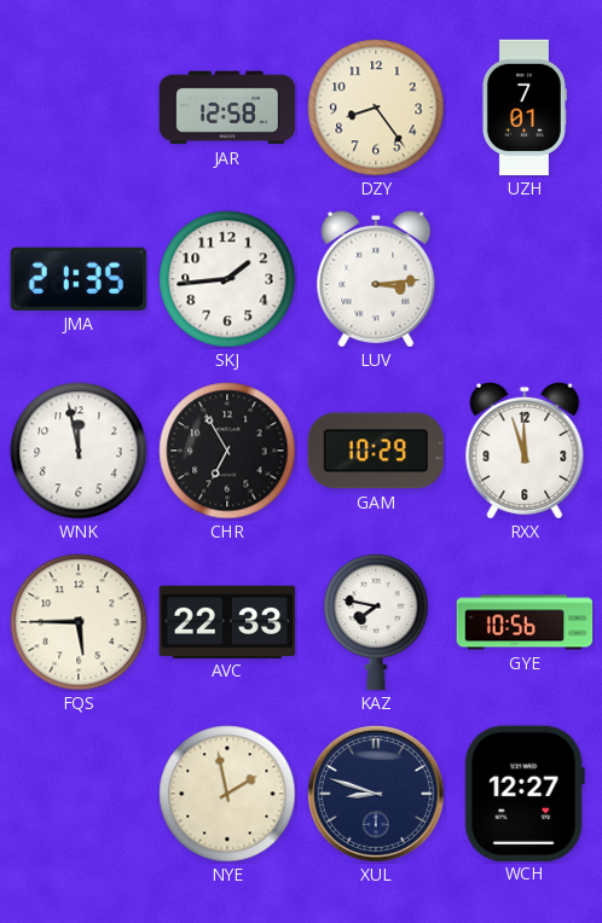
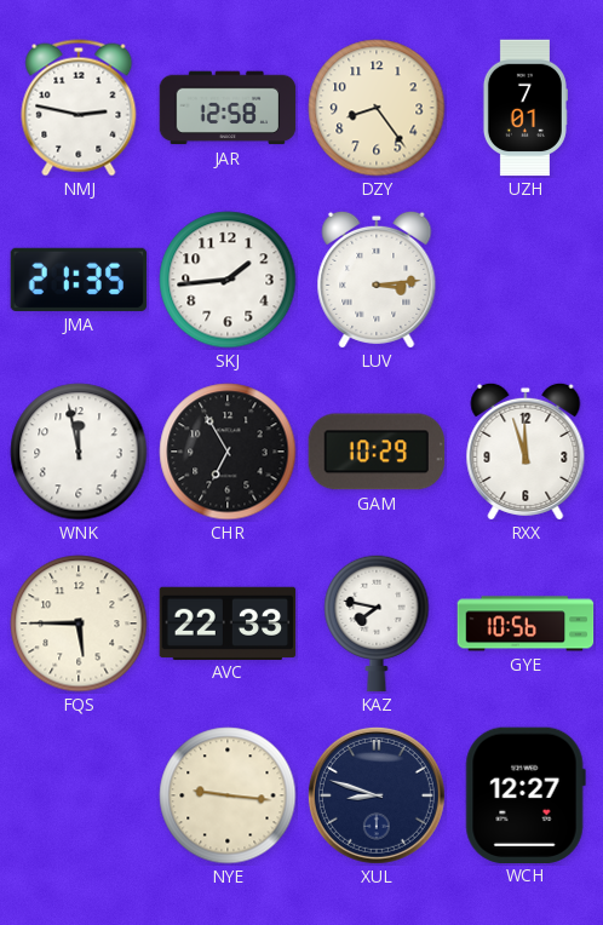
NMJ: none -> 2:47
NYE: 1:58 -> 9:16
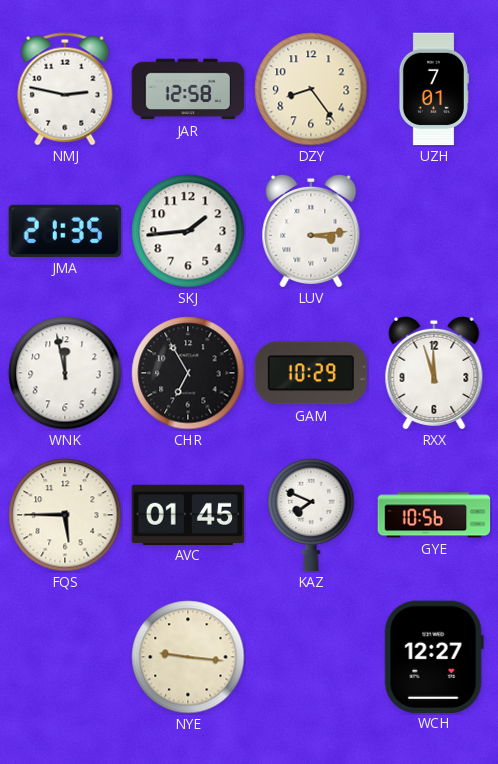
AVC: 22:33 -> 01:45
KAZ: 7:47 -> 7:49
XUL: 8:48 -> none
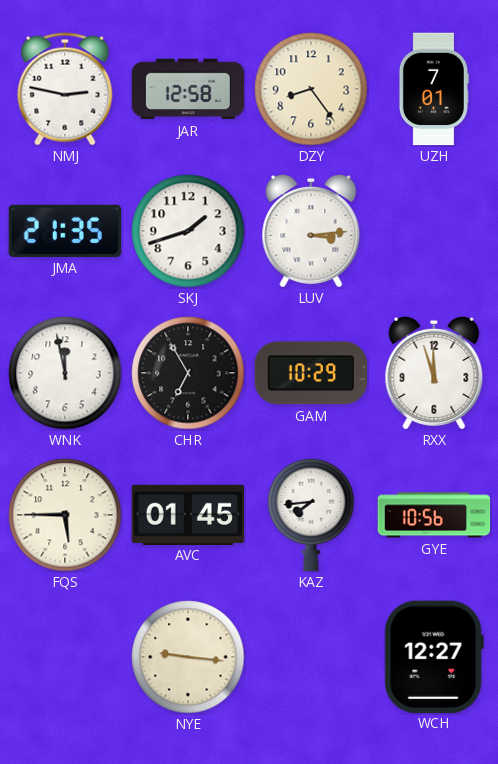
SKJ: 1:44 -> 1:42
KAZ: 7:49 -> 7:44
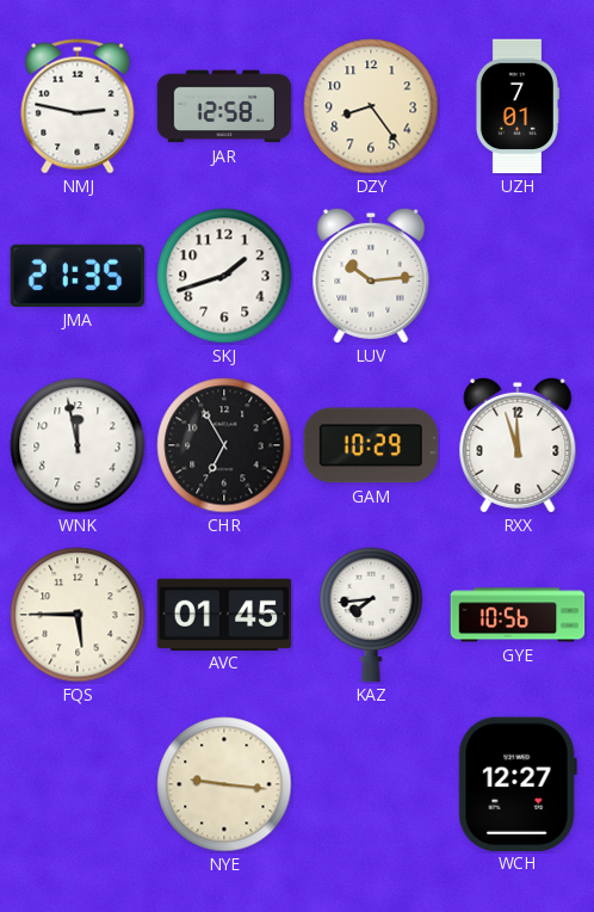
LUV: 3:14 -> 10:14
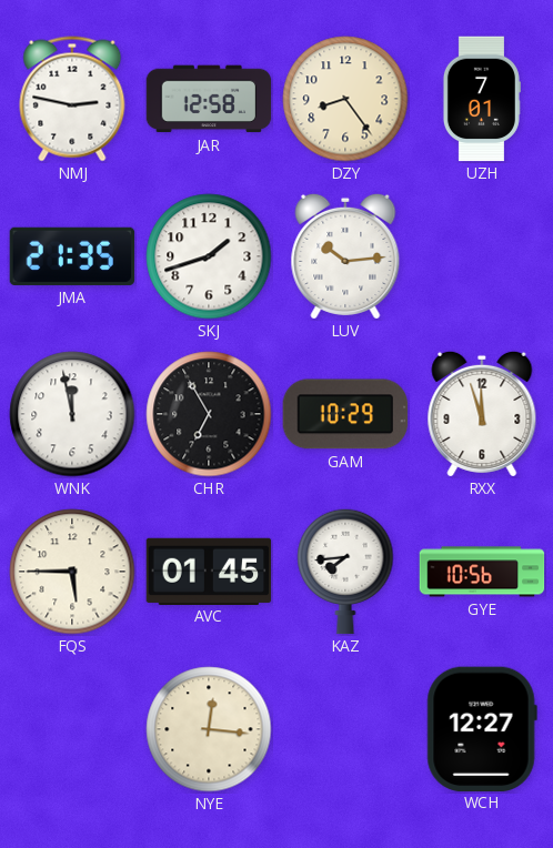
NYE: 9:16 -> 12:16
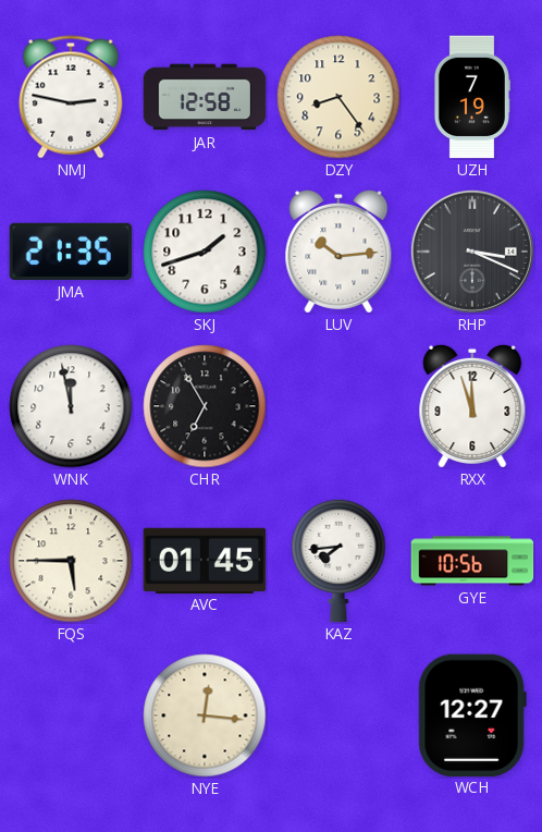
UZH: 7:01 -> 7:19
RHP: none -> 3:19
GAM: 10:29 -> none
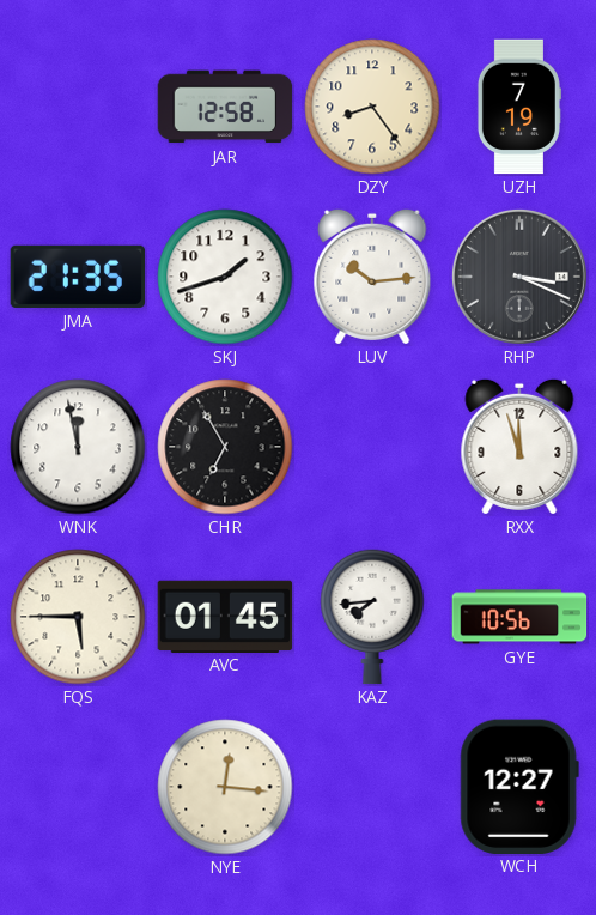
NMJ: 2:47 -> none
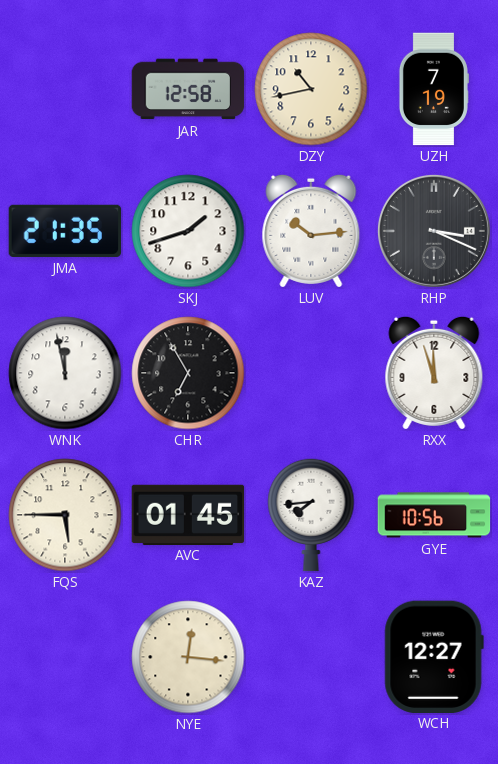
DZY: 8:24 -> 10:43
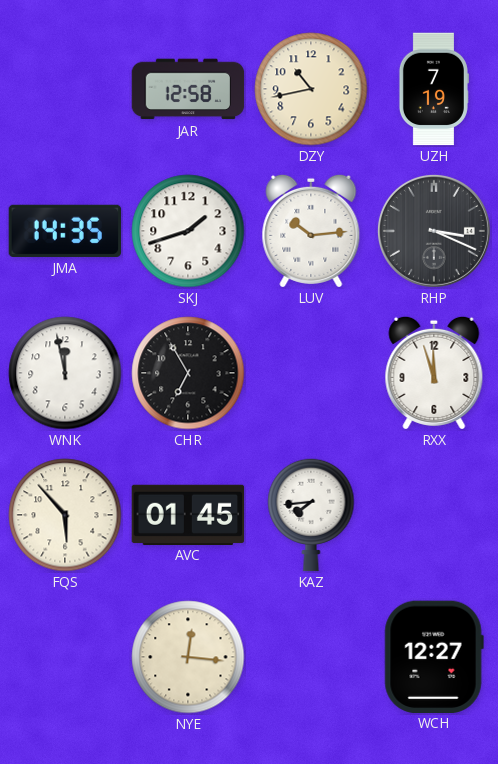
JMA: 21:35 -> 14:35
FQS: 5:45 -> 5:53
GYE: 10:56 -> none
